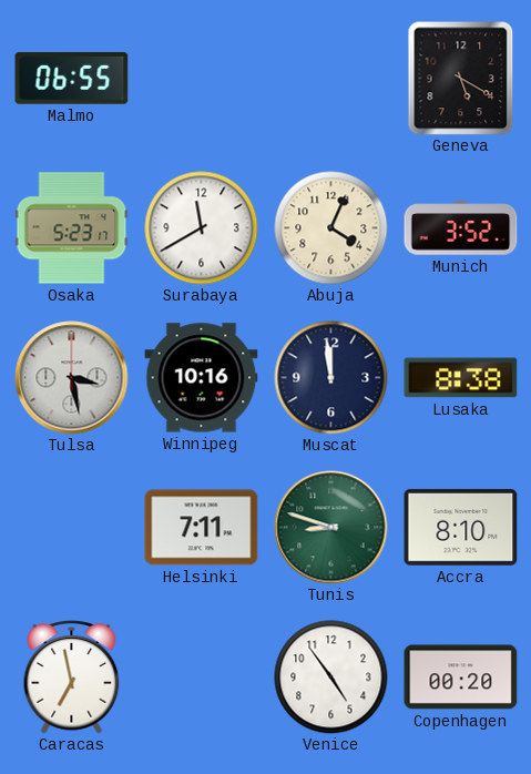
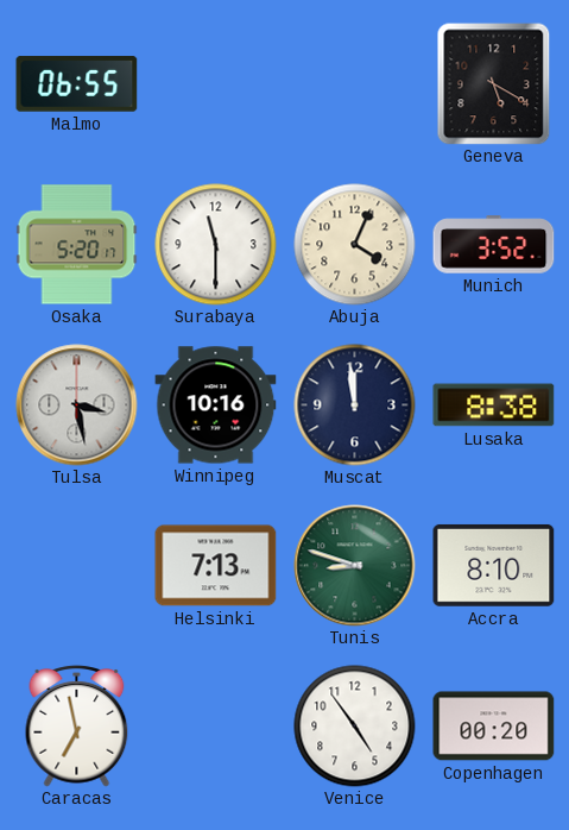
Osaka: 5:23 -> 5:20
Surabaya: 11:40 -> 11:30
Helsinki: 7:11 -> 7:13
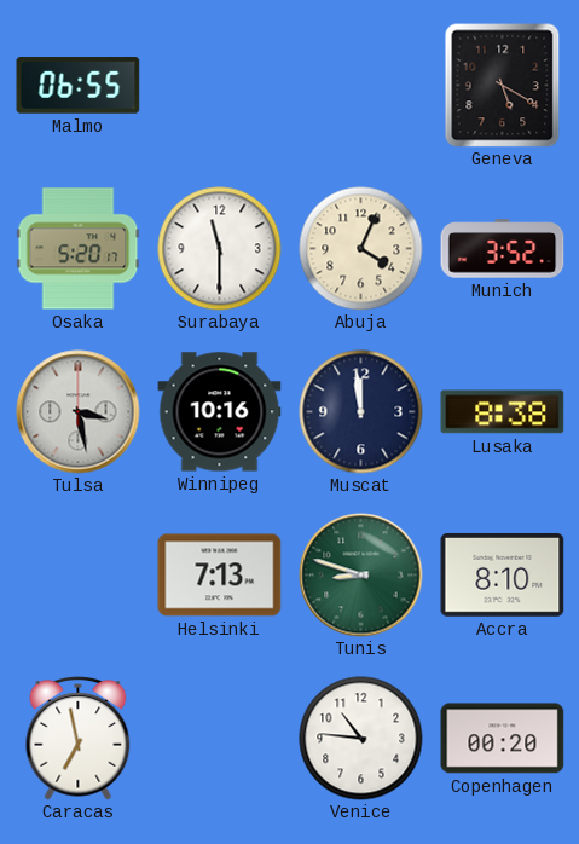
Venice: 4:54 -> 10:46
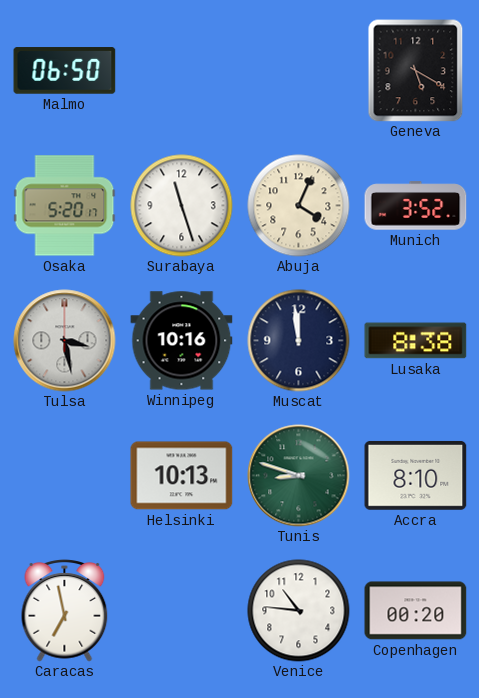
Malmo: 06:55 -> 06:50
Surabaya: 11:30 -> 11:27
Helsinki: 7:13 -> 10:13
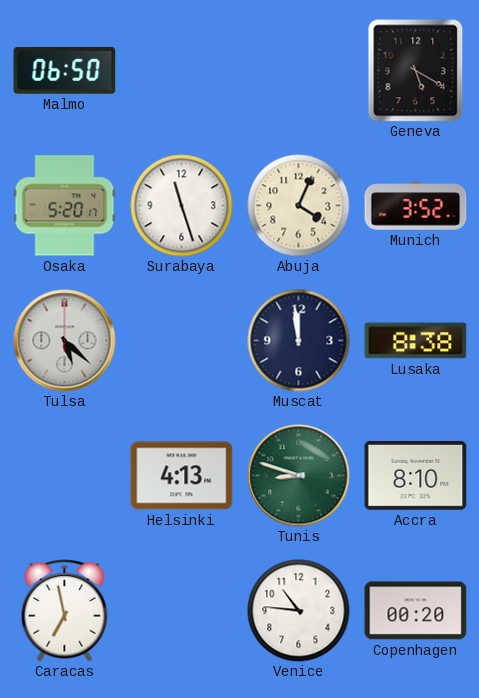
Tulsa: 3:28 -> 5:22
Winnipeg: 10:16 -> none
Helsinki: 10:13 -> 4:13
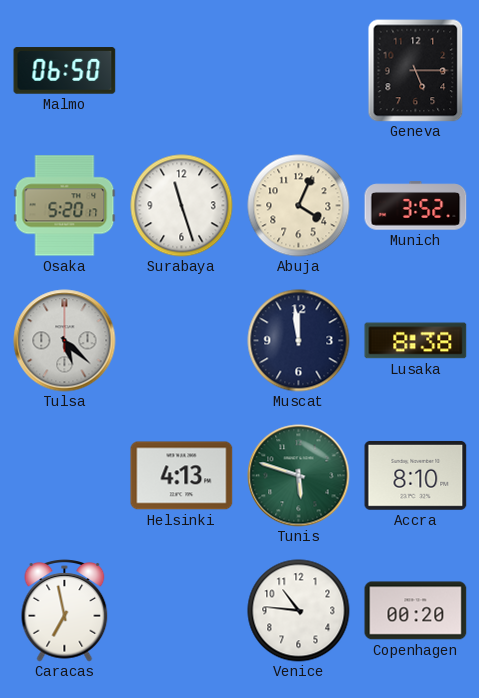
Geneva: 5:20 -> 5:15
Tunis: 8:48 -> 5:48
